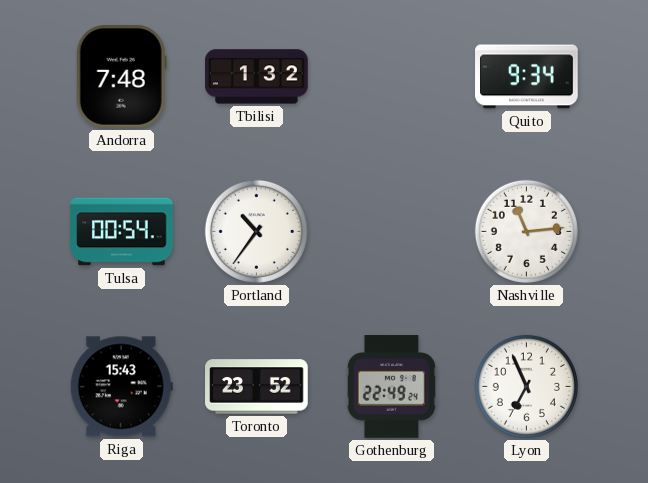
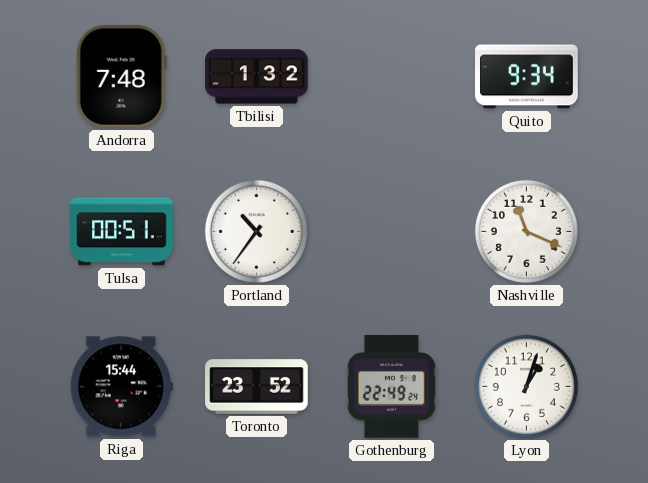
Tulsa: 00:54 -> 00:51
Nashville: 11:14 -> 11:19
Riga: 15:43 -> 15:44
Lyon: 6:56 -> 1:03
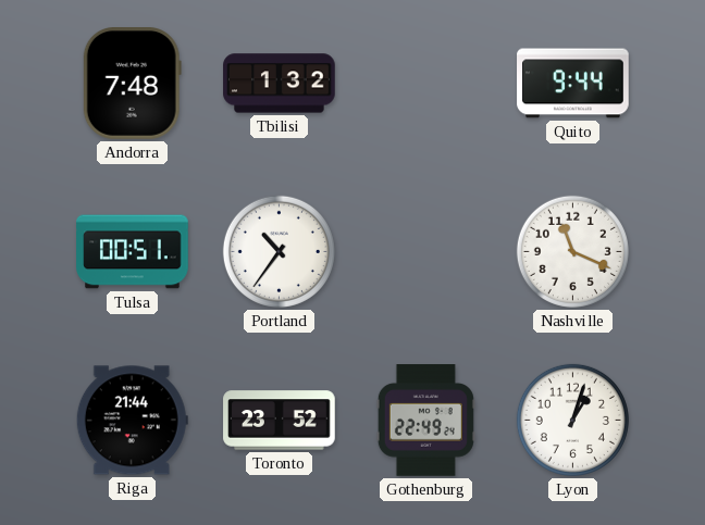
Quito: 9:34 -> 9:44
Riga: 15:44 -> 21:44
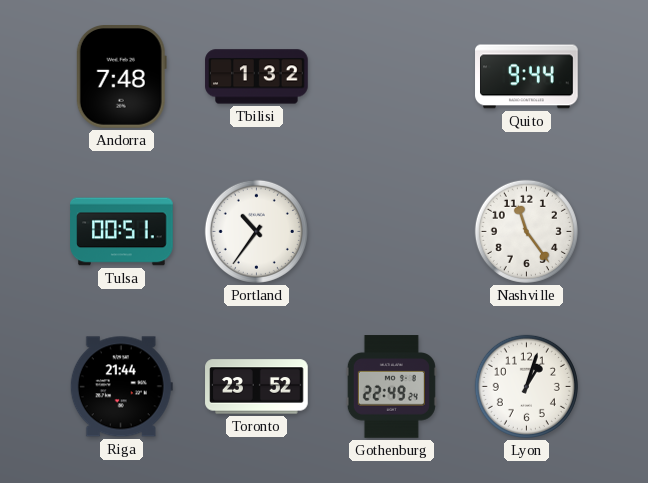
Nashville: 11:19 -> 11:24
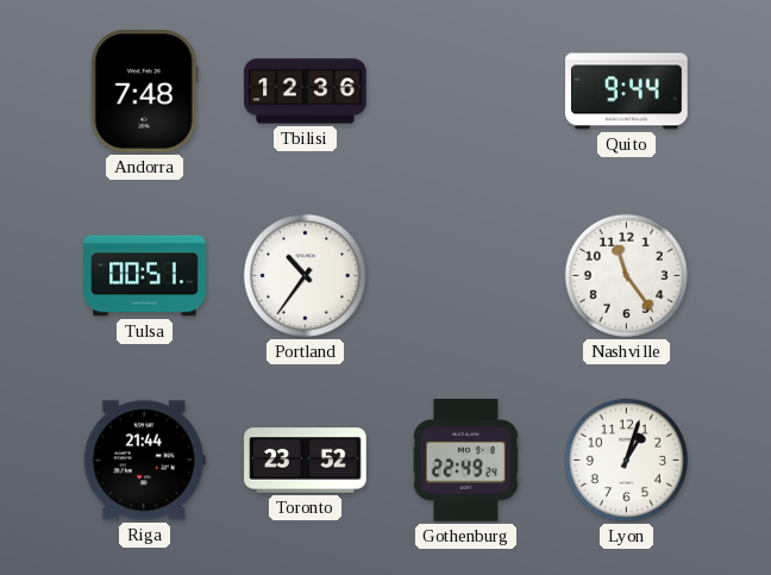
Tbilisi: 1:32 -> 12:36
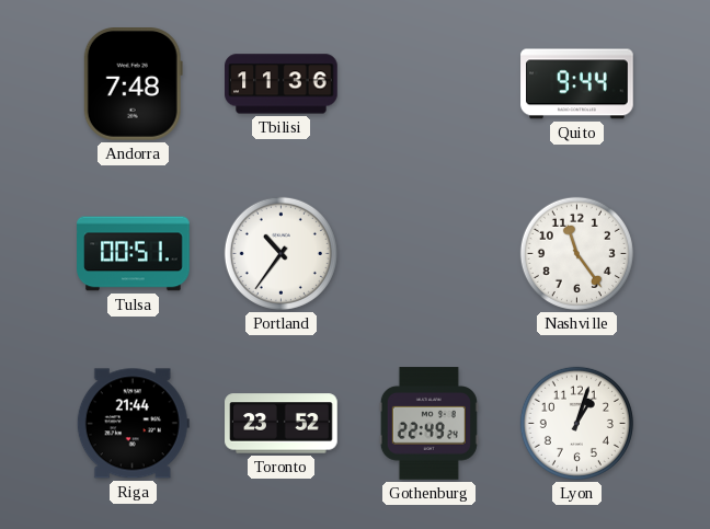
Tbilisi: 12:36 -> 11:36
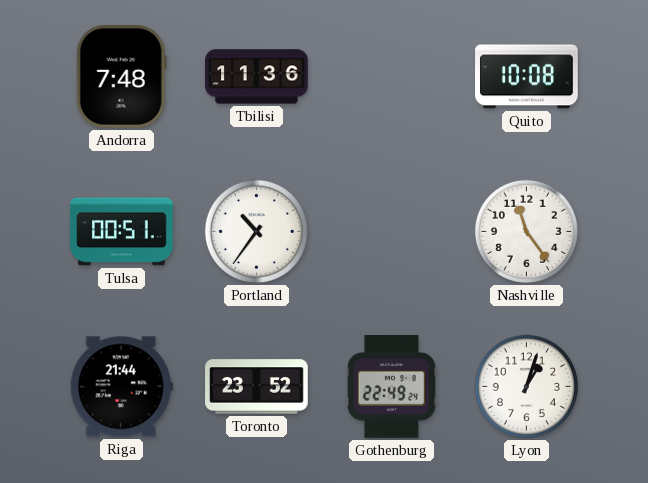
Quito: 9:44 -> 10:08
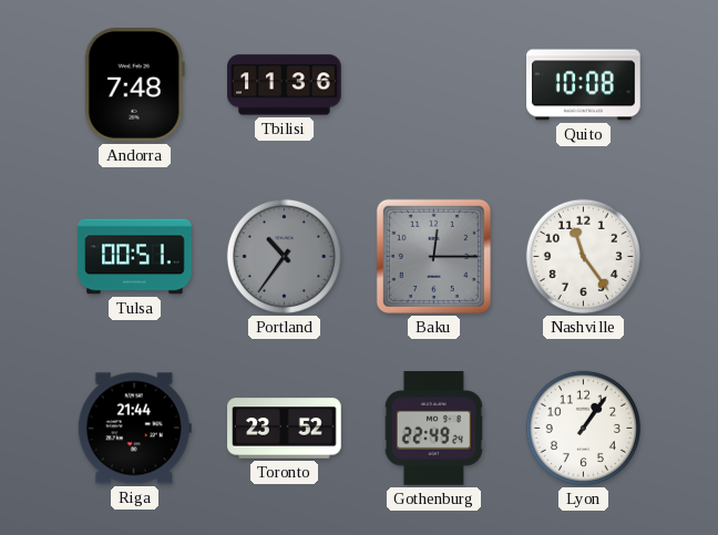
Portland dial: white -> grey
Baku: none -> 12:15
Lyon: 1:03 -> 1:06
